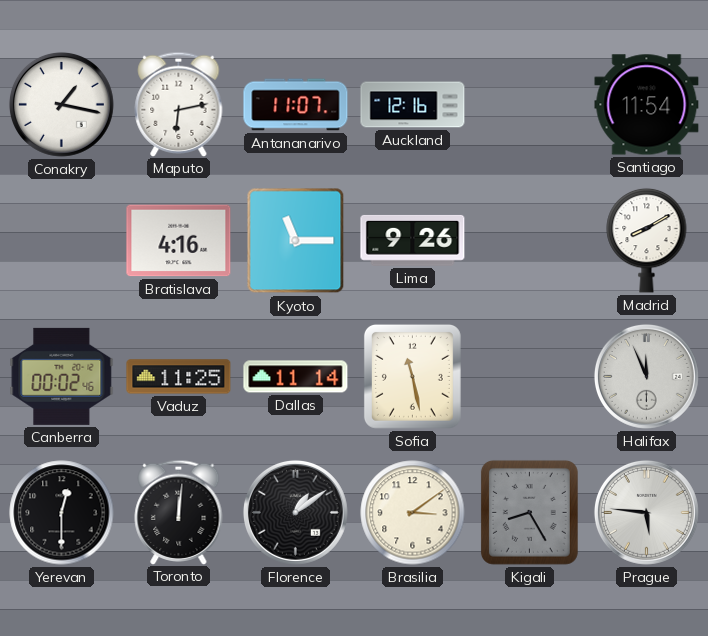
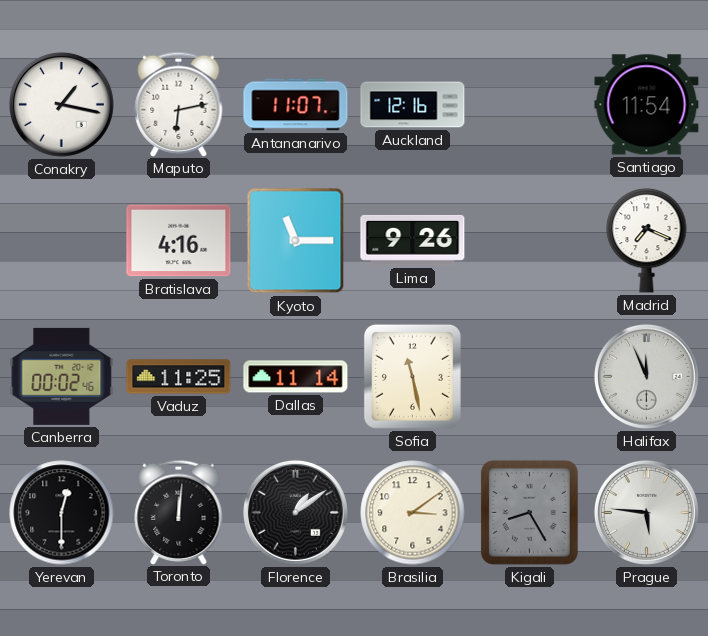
Madrid: 8:10 -> 7:19
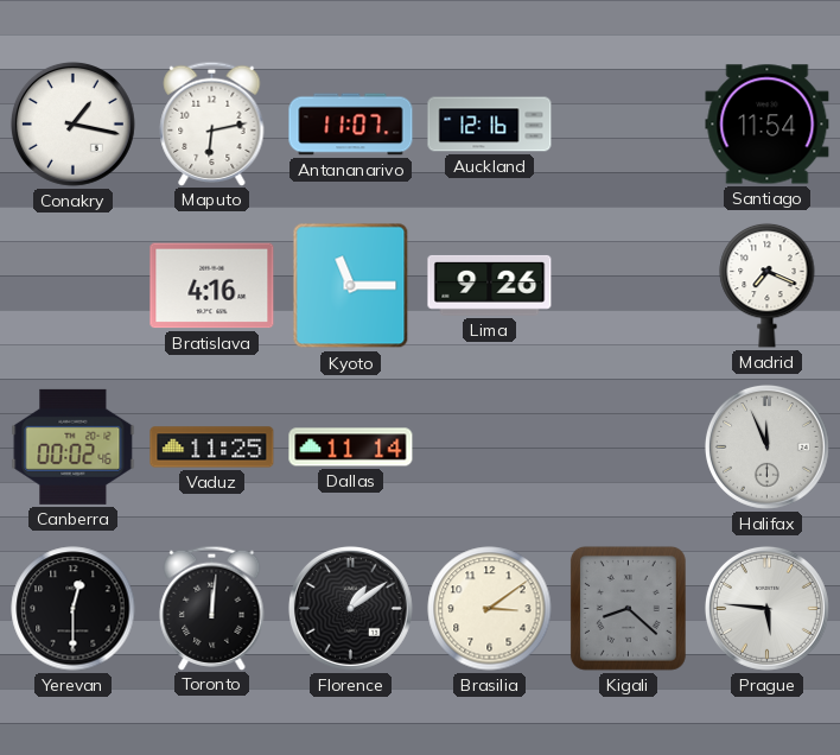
Sofia: 11:28 -> none
Kigali: 8:25 -> 8:22
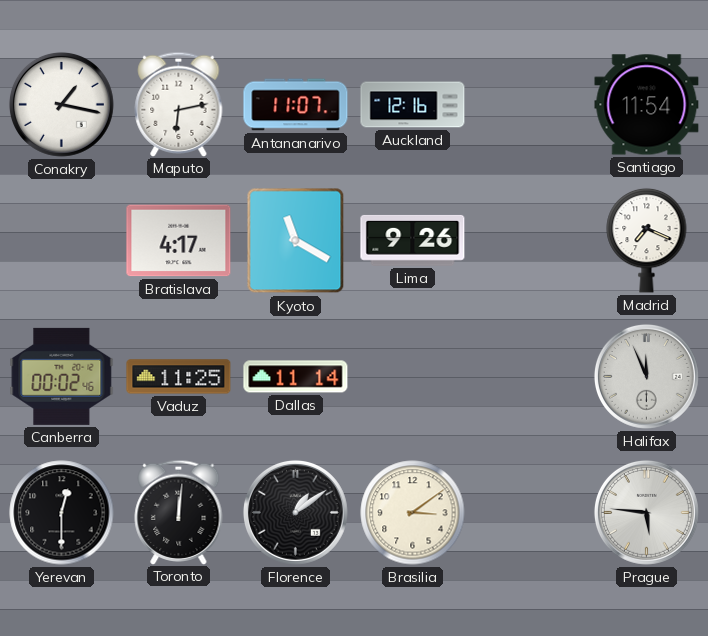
Bratislava: 4:16 -> 4:17
Kyoto: 11:15 -> 11:20
Kigali: 8:22 -> none
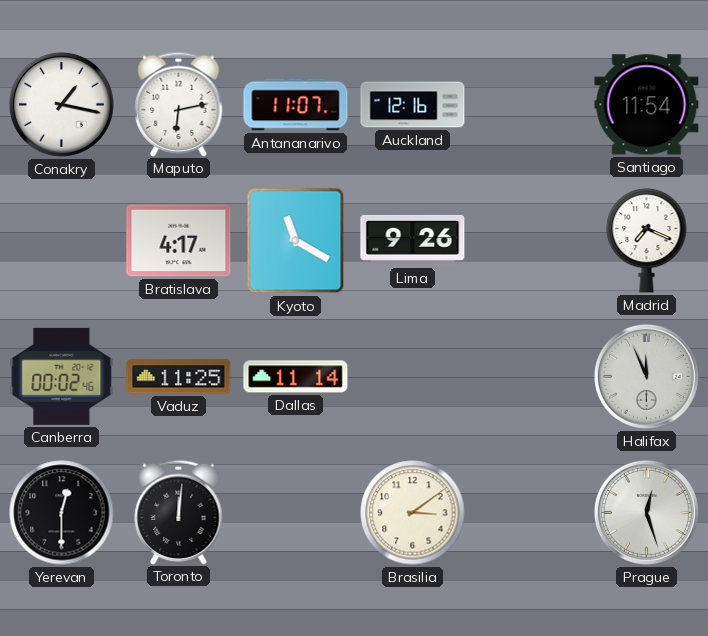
Florence: 1:09 -> none
Prague: 5:46 -> 12:27
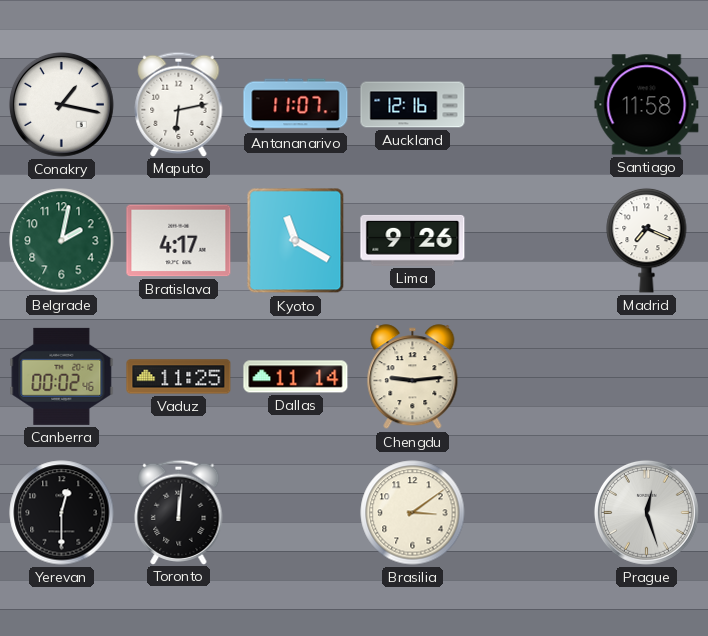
Santiago: 11:54 -> 11:58
Belgrade: none -> 2:02
Chengdu: none -> 9:14
Halifax: 11:56 -> none
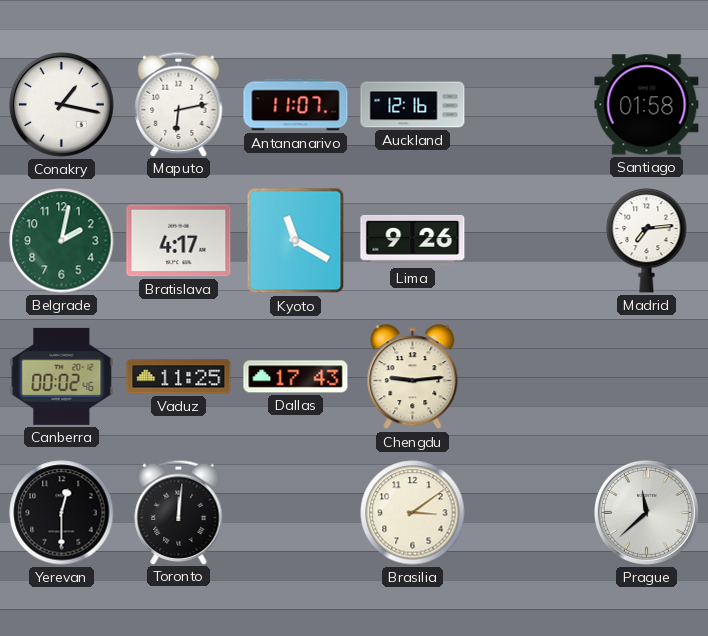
Santiago: 11:58 -> 01:58
Madrid: 7:19 -> 7:14
Dallas: 11:14 -> 17:43
Prague: 12:27 -> 11:38
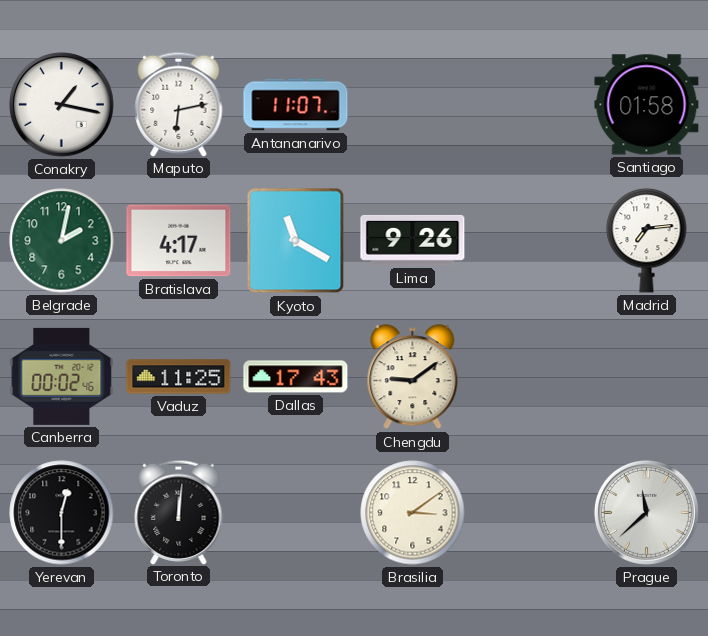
Auckland: 12:16 -> none
Chengdu: 9:14 -> 9:09
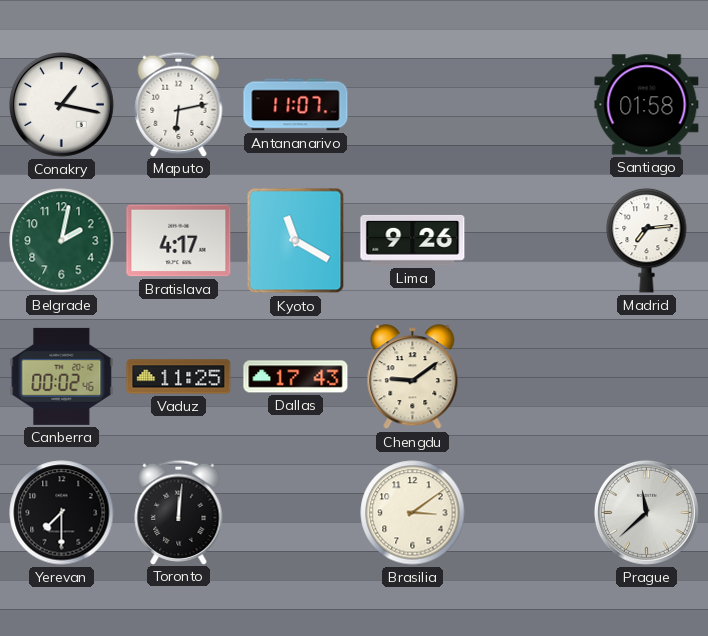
Yerevan: 12:30 -> 7:30
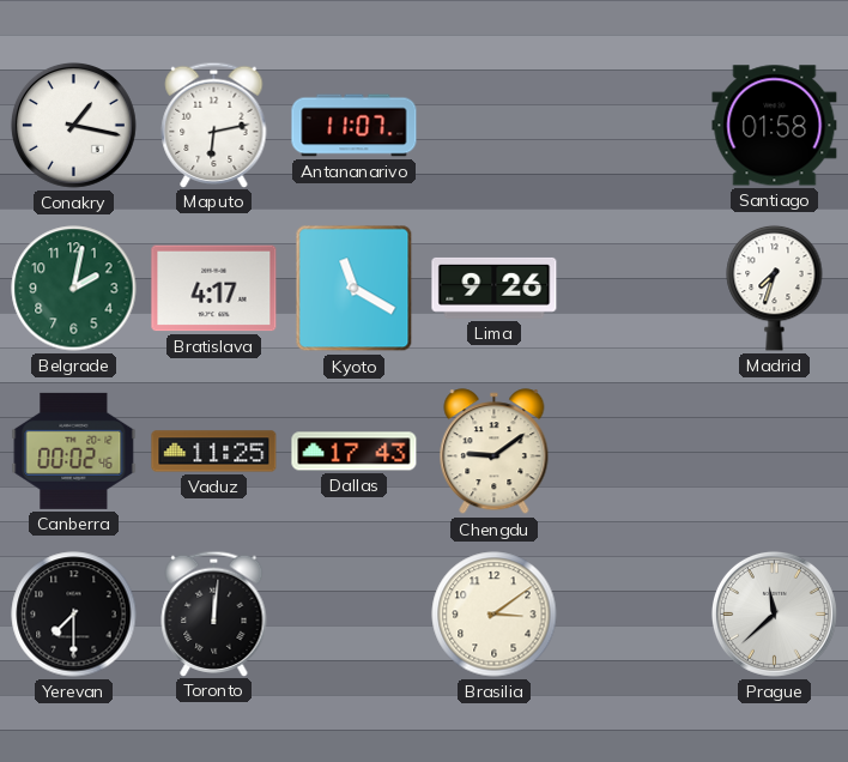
Madrid: 7:14 -> 7:33
